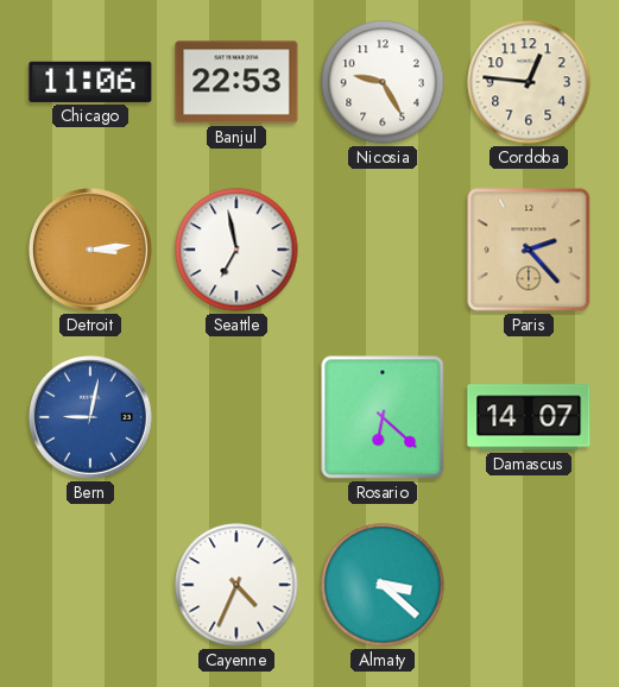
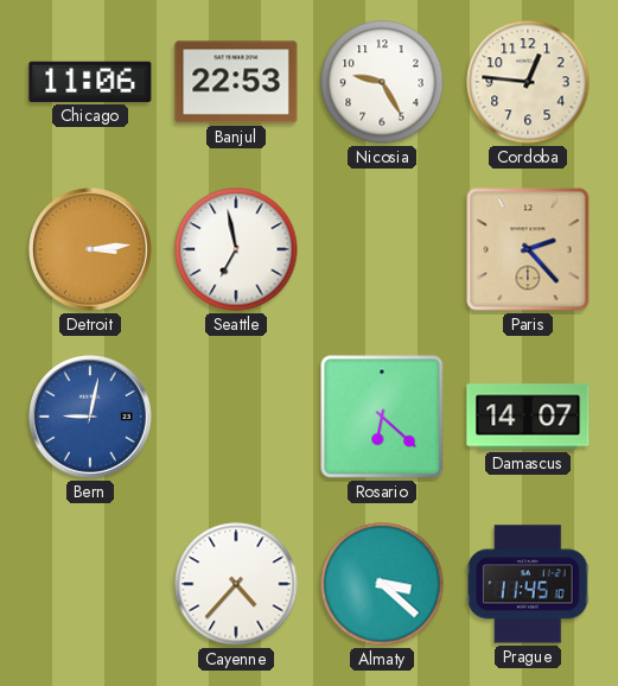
Cayenne: 4:34 -> 4:37
Prague: none -> 11:45
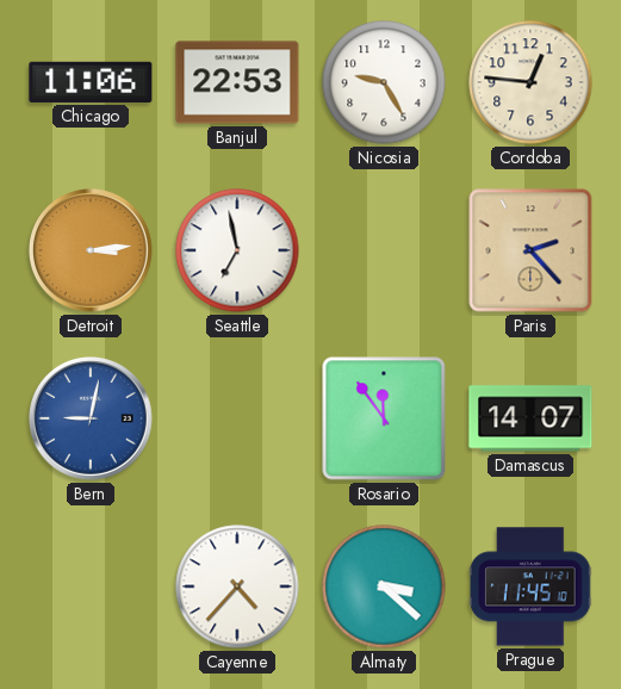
Rosario: 6:22 -> 11:54
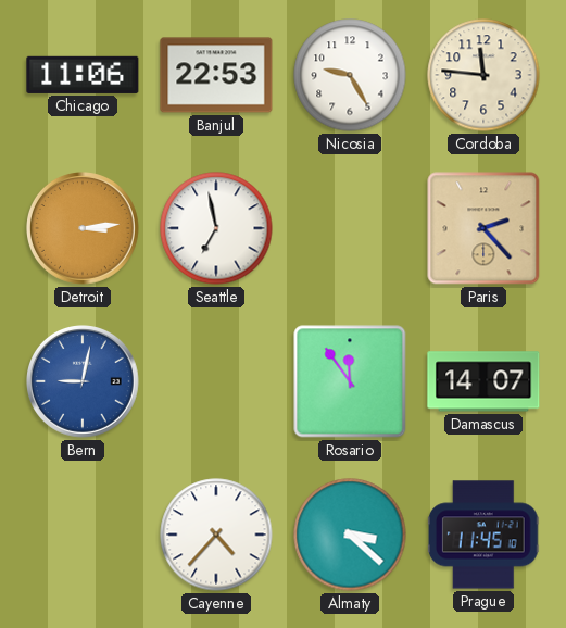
Cordoba: 12:46 -> 11:46
